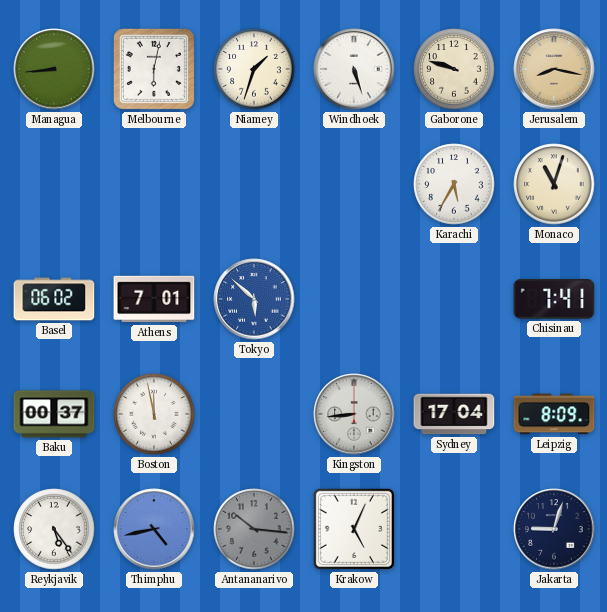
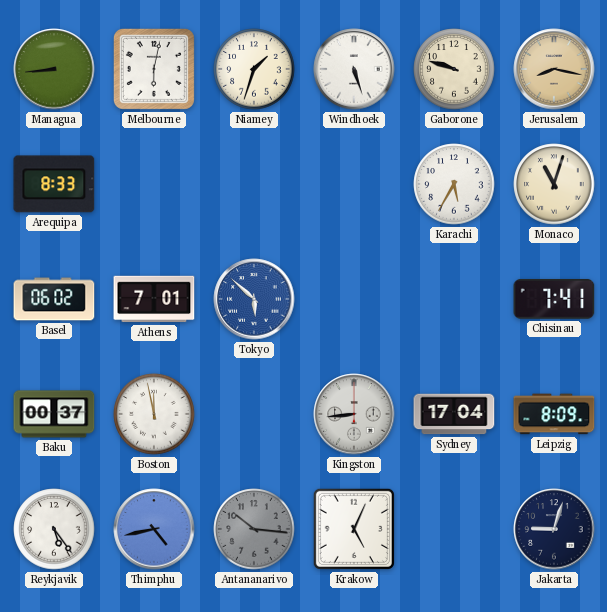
Arequipa: none -> 8:33
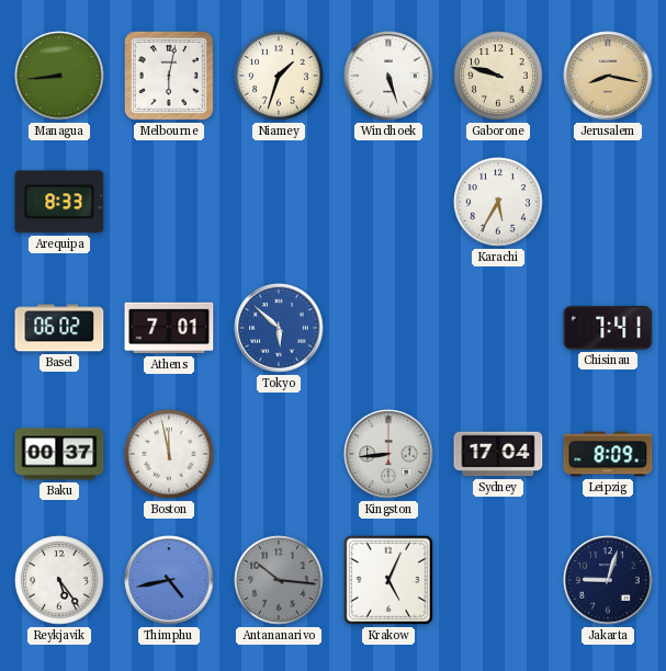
Monaco: 11:03 -> none
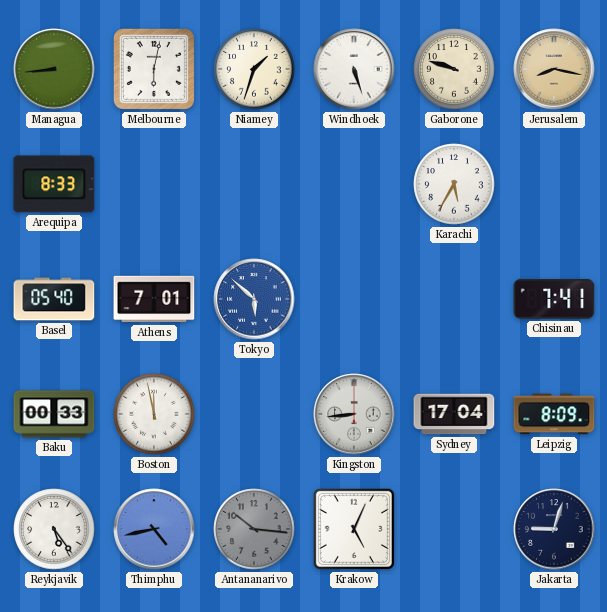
Basel: 06:02 -> 05:40
Baku: 00:37 -> 00:33
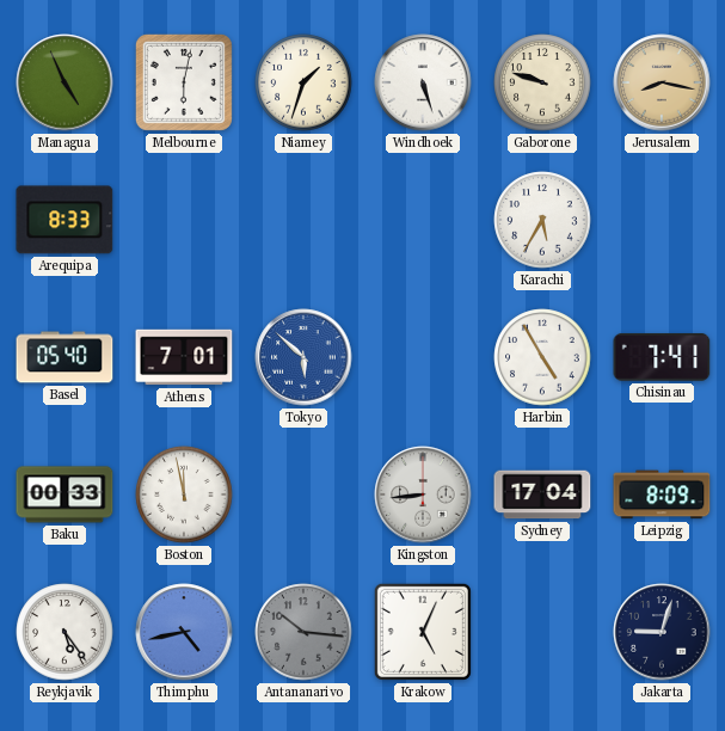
Managua: 8:44 -> 4:56
Harbin: none -> 4:55
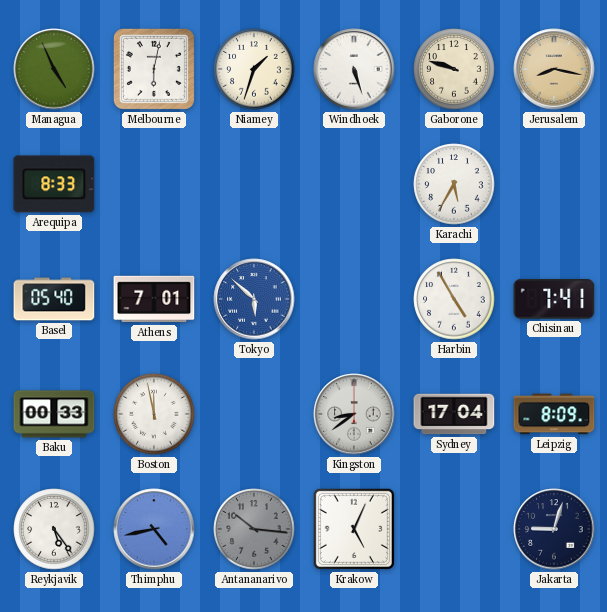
Kingston: 8:44 -> 8:39
